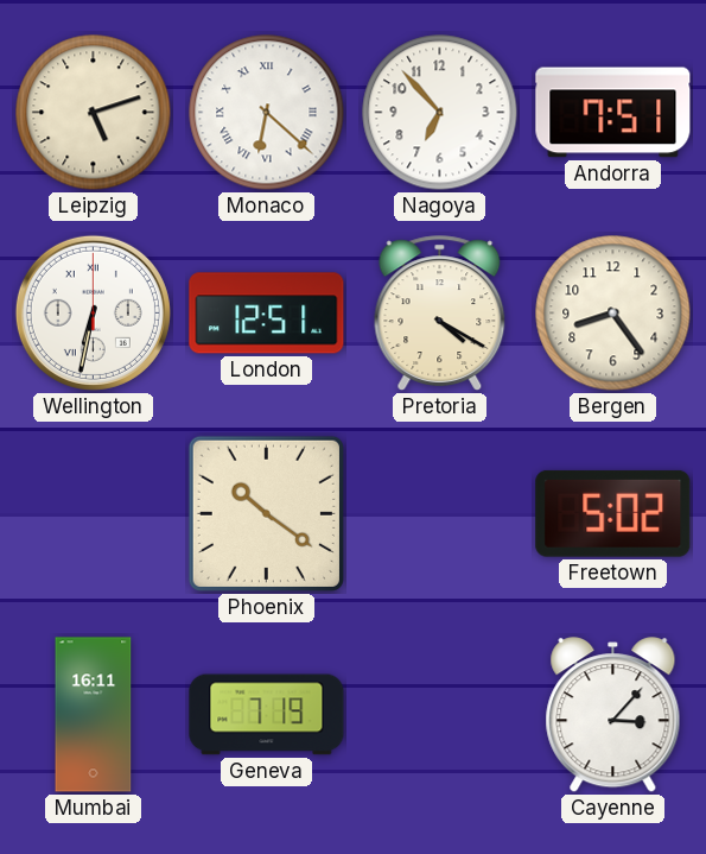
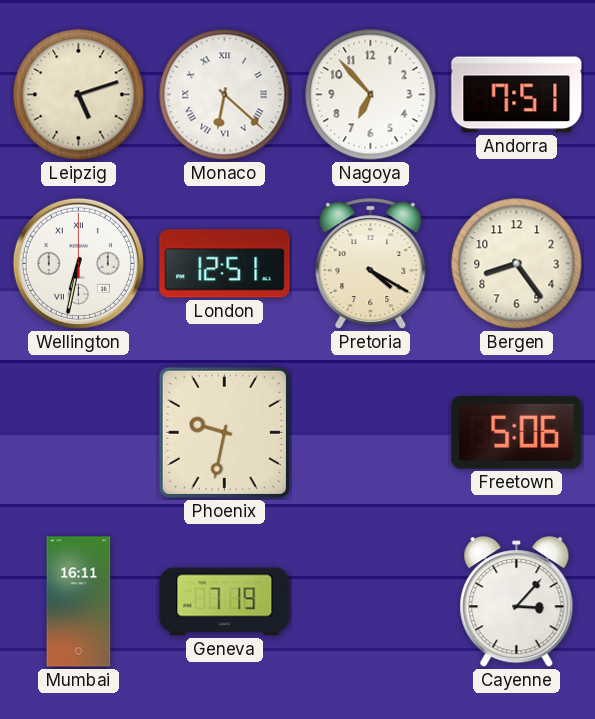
Phoenix: 10:21 -> 9:32
Freetown: 5:02 -> 5:06
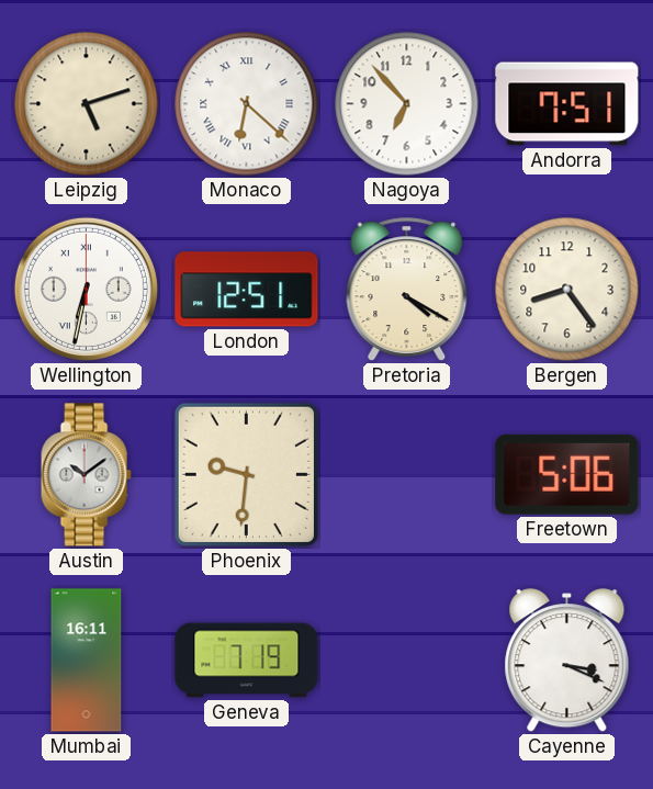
Austin: none -> 10:09
Phoenix: 9:32 -> 9:31
Cayenne: 3:07 -> 3:19
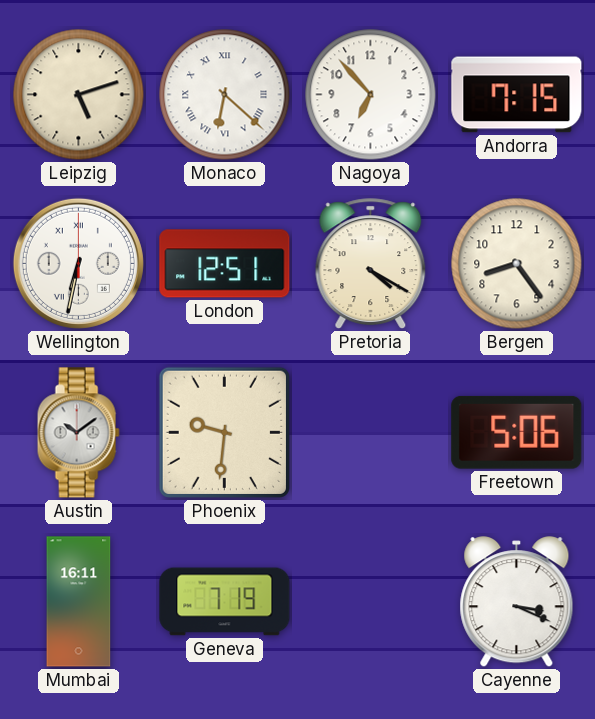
Andorra: 7:51 -> 7:15
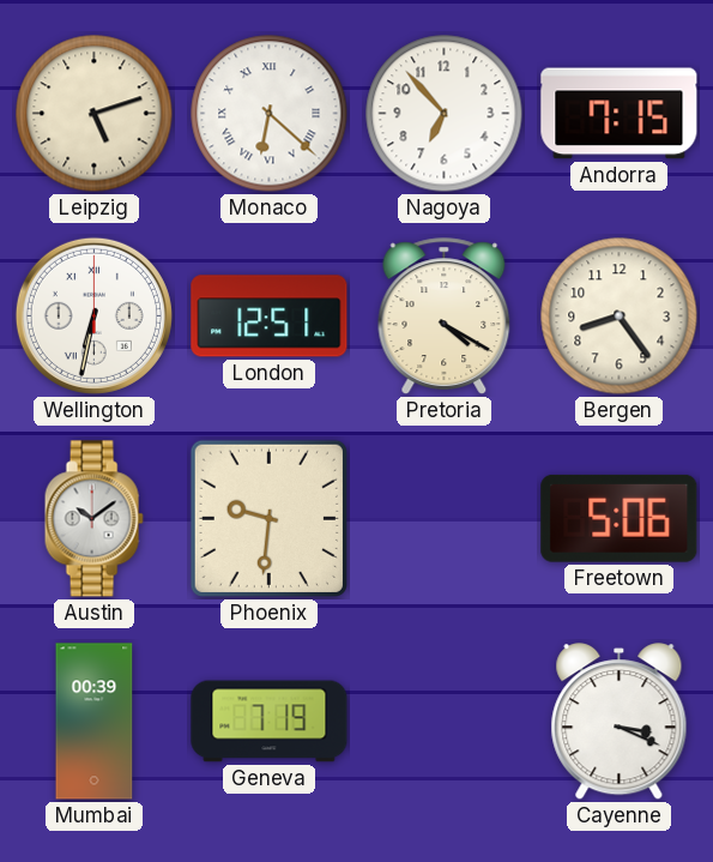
Mumbai: 16:11 -> 00:39
